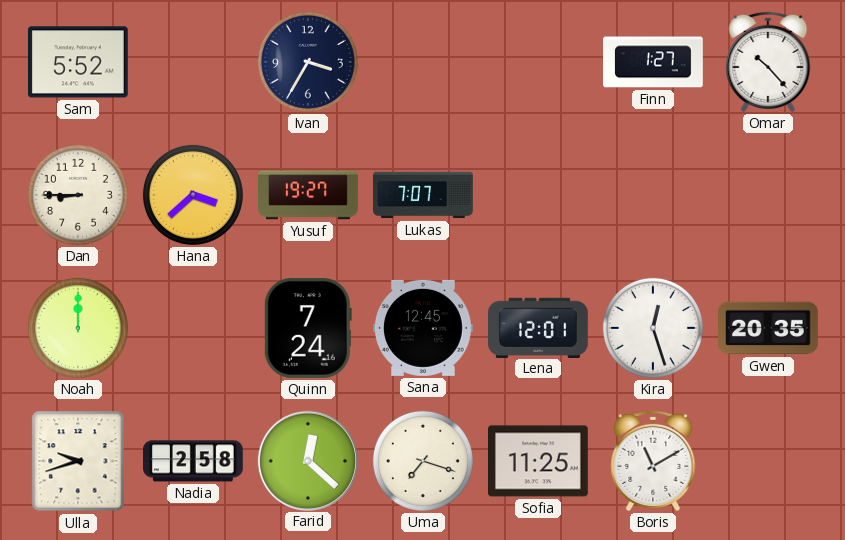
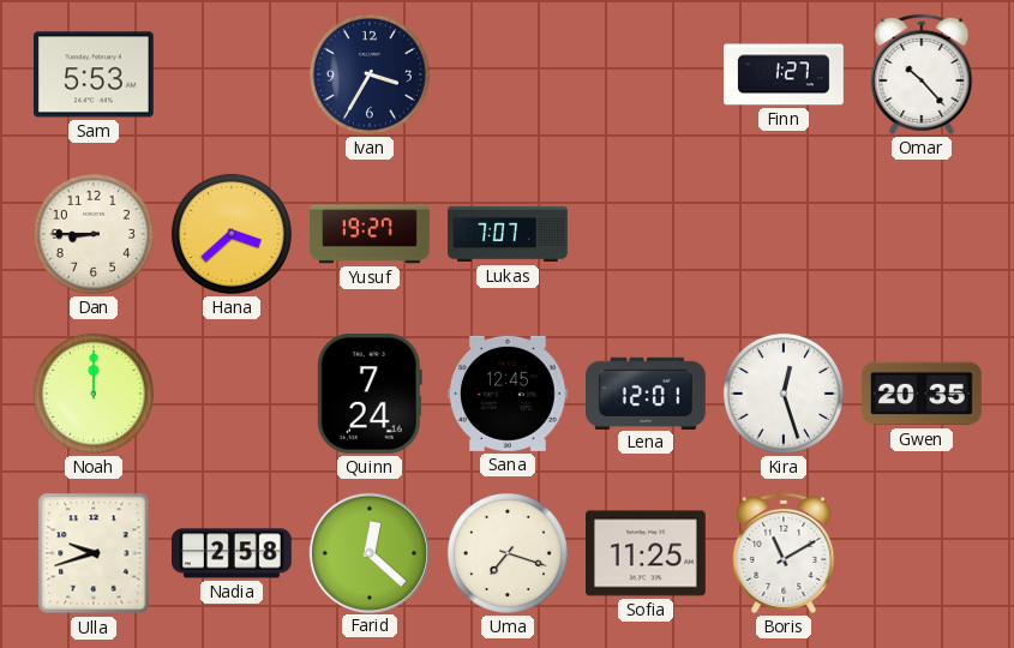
Sam: 5:52 -> 5:53
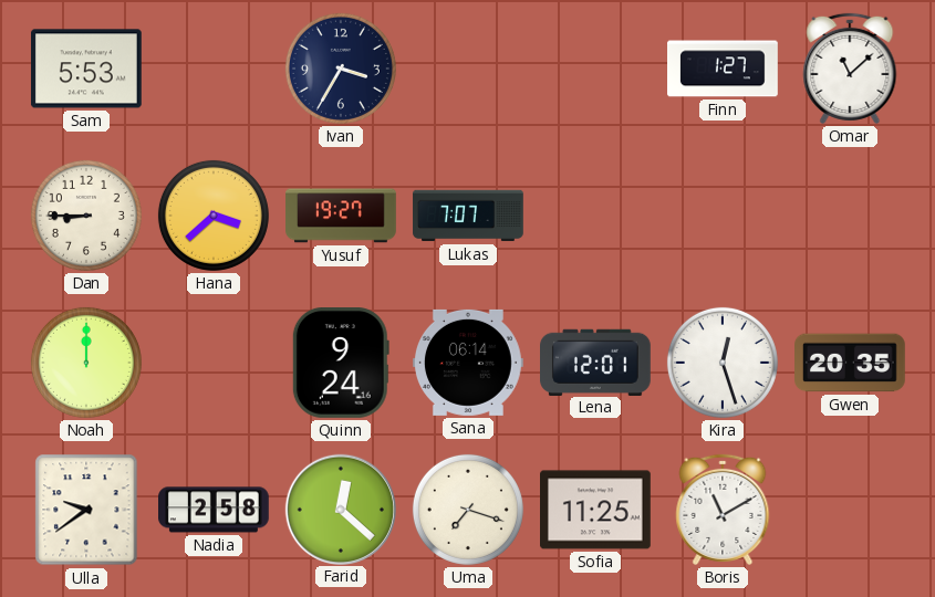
Omar: 10:23 -> 11:08
Quinn: 7:24 -> 9:24
Sana: 12:45 -> 06:14
Ulla: 9:42 -> 9:39
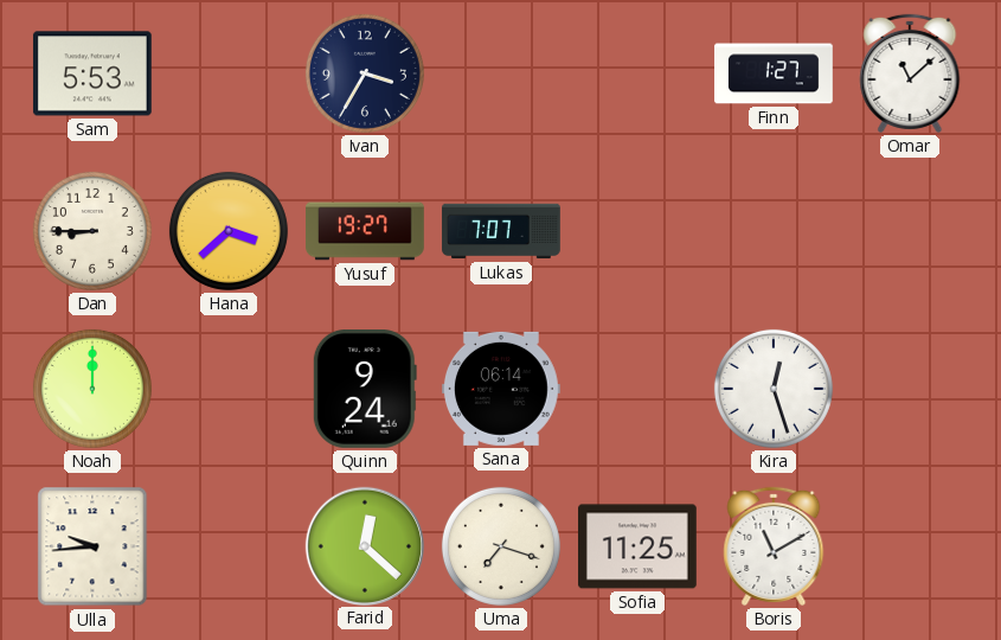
Lena: 12:01 -> none
Gwen: 20:35 -> none
Ulla: 9:39 -> 9:44
Nadia: 2:58 -> none
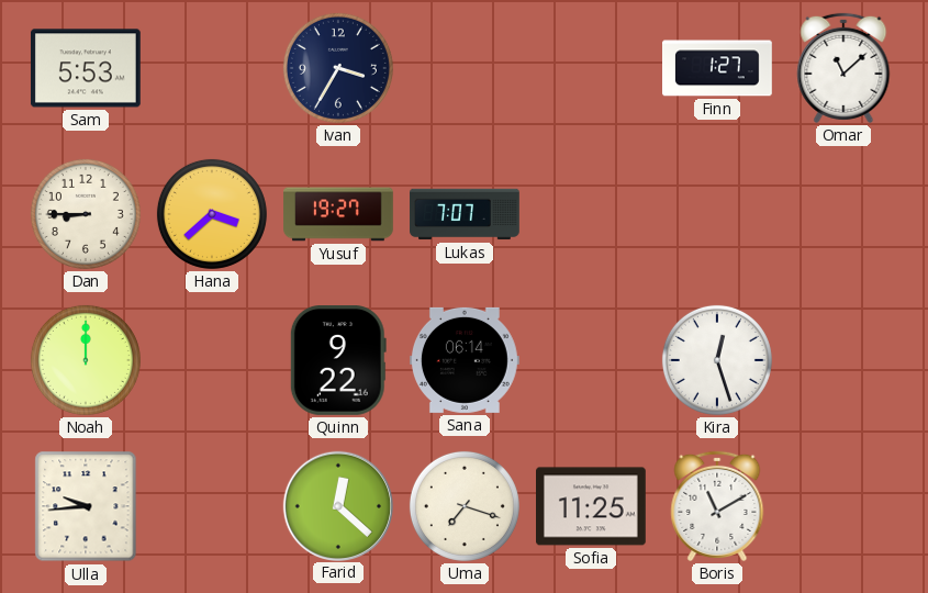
Quinn: 9:24 -> 9:22
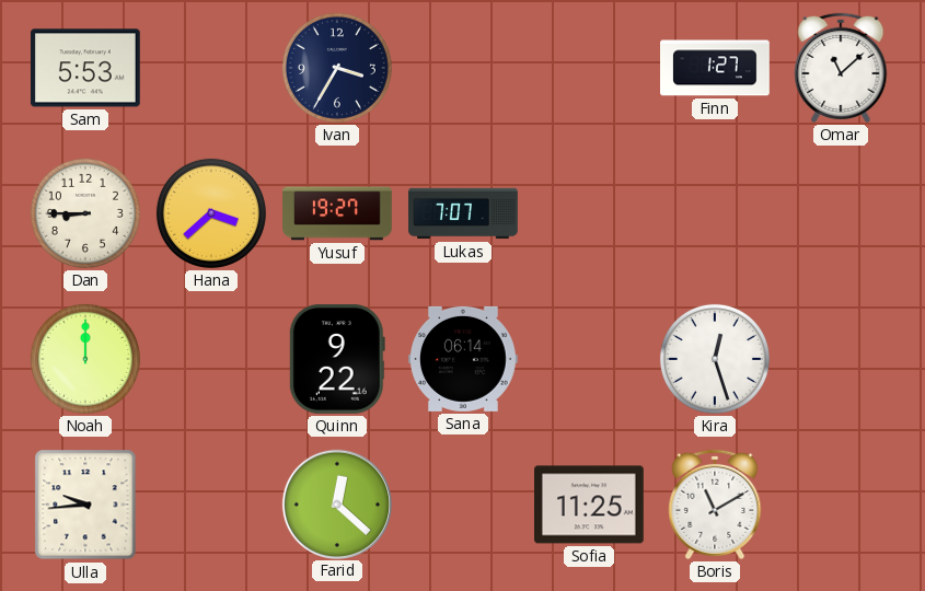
Uma: 7:18 -> none
